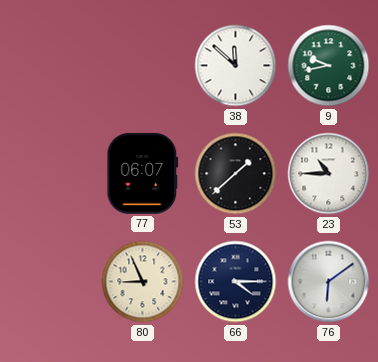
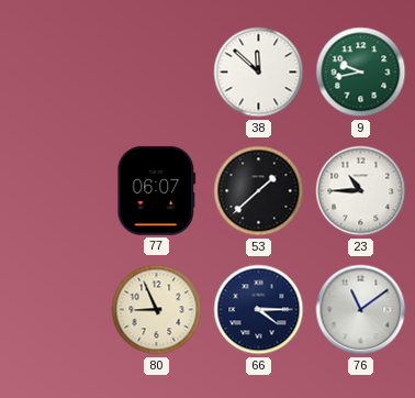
76: 6:09 -> 11:09
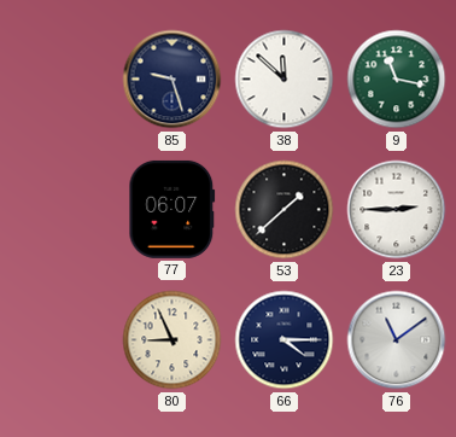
85: none -> 9:27
9: 9:43 -> 11:17
23: 10:45 -> 2:45
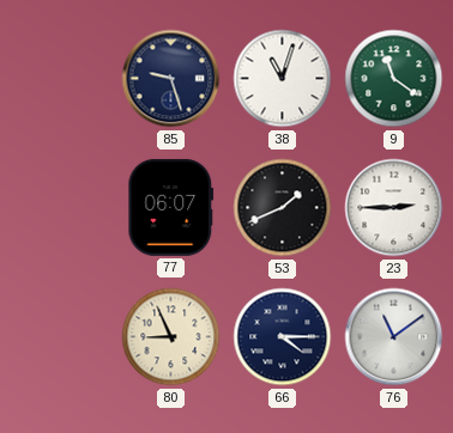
38: 11:52 -> 11:03
9: 11:17 -> 11:21
53: 1:38 -> 1:41
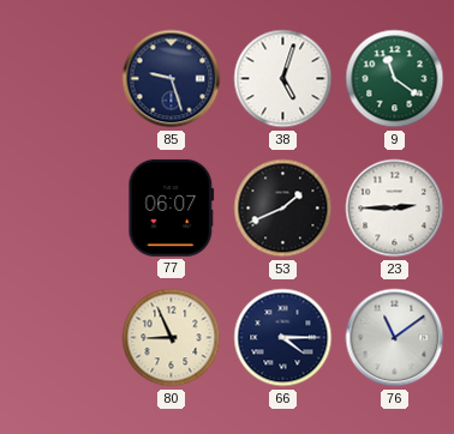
38: 11:03 -> 5:03
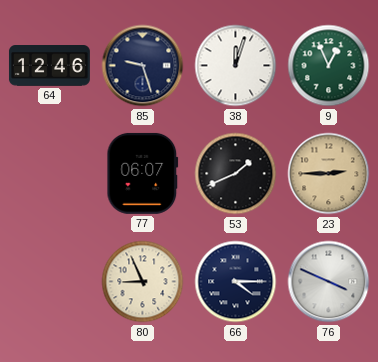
64: none -> 12:46
38: 5:03 -> 12:03
9: 11:21 -> 12:56
23 dial: white -> champagne
76: 11:09 -> 3:49
